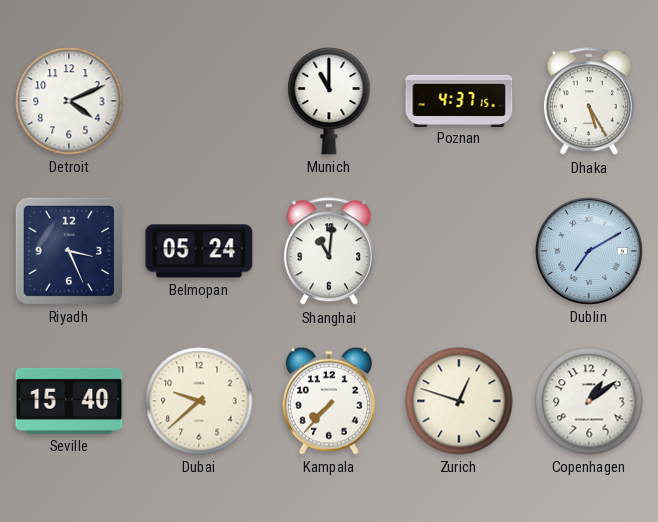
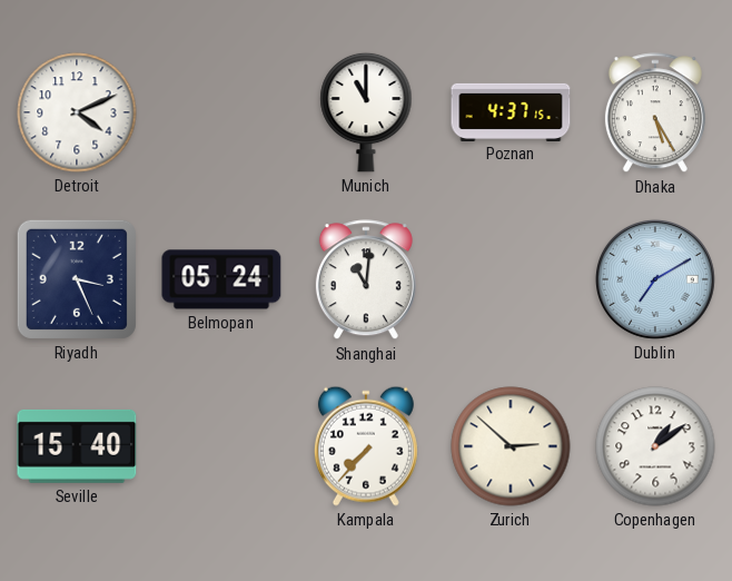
Dubai: 9:38 -> none
Zurich: 12:48 -> 2:52
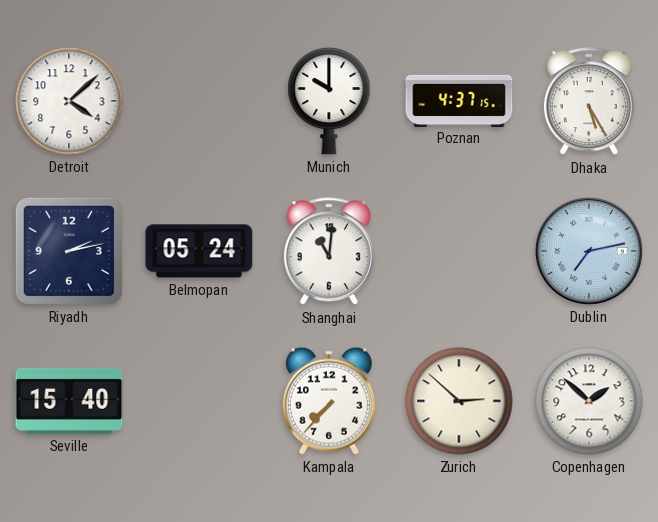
Detroit: 4:11 -> 4:08
Munich: 11:00 -> 10:00
Riyadh: 3:26 -> 2:13
Dublin: 7:10 -> 7:13
Copenhagen: 1:09 -> 1:52
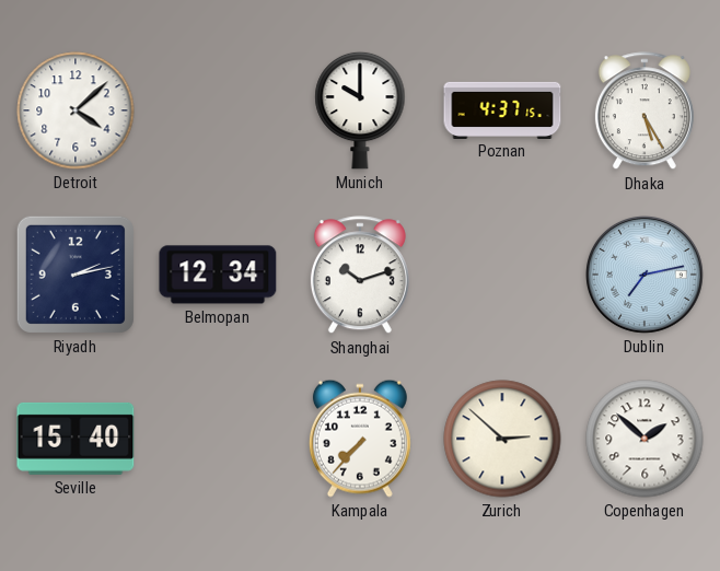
Belmopan: 05:24 -> 12:34
Shanghai: 11:01 -> 10:12
